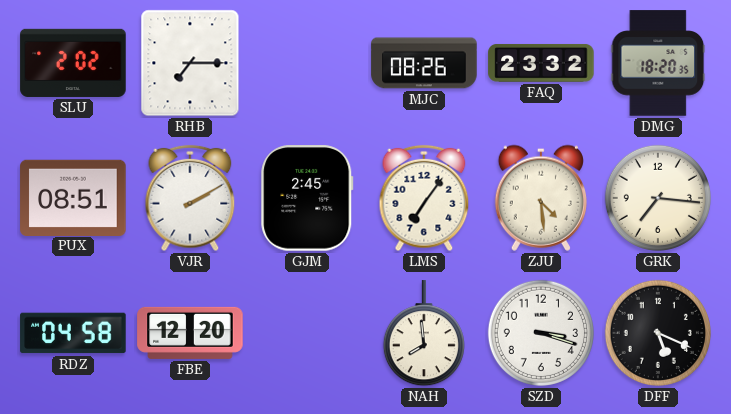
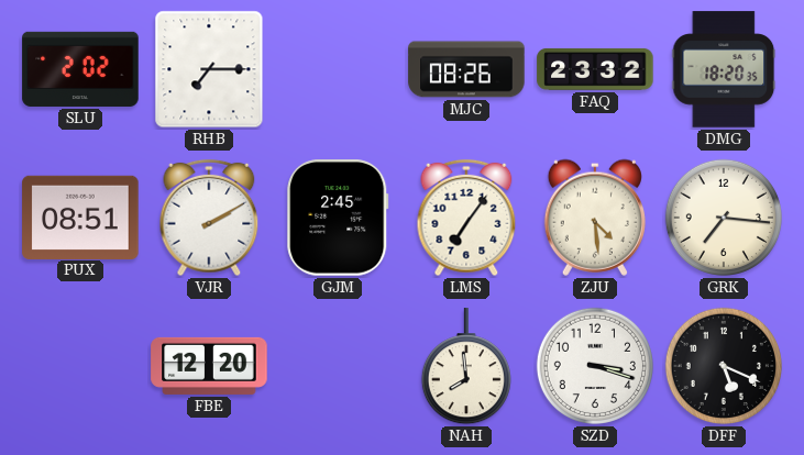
RDZ: 04:58 -> none
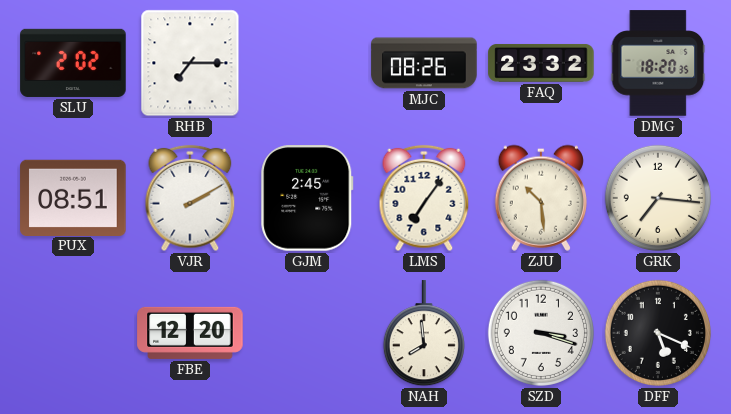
ZJU: 4:29 -> 10:29
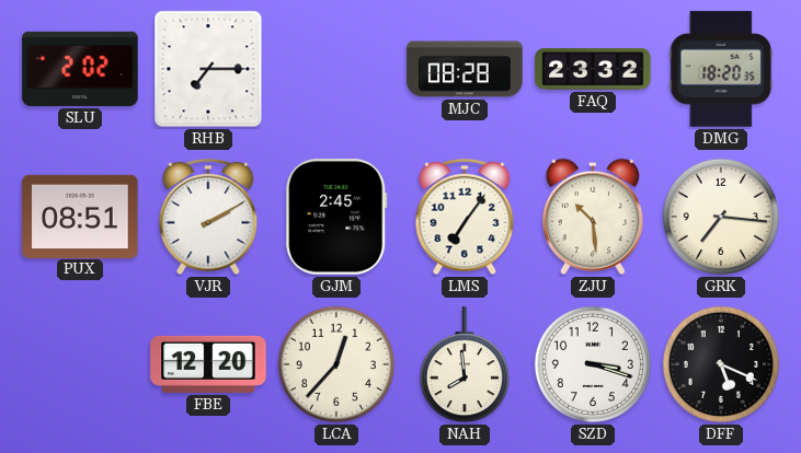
MJC: 08:26 -> 08:28
LCA: none -> 12:37
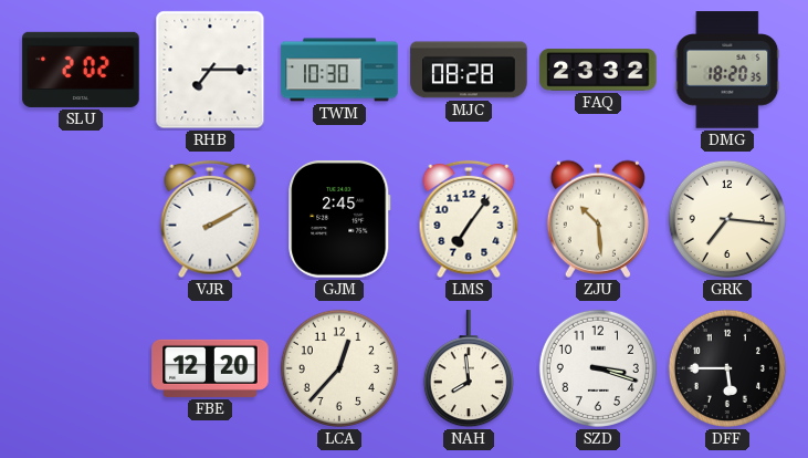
TWM: none -> 10:30
PUX: 08:51 -> none
DFF: 5:19 -> 5:45
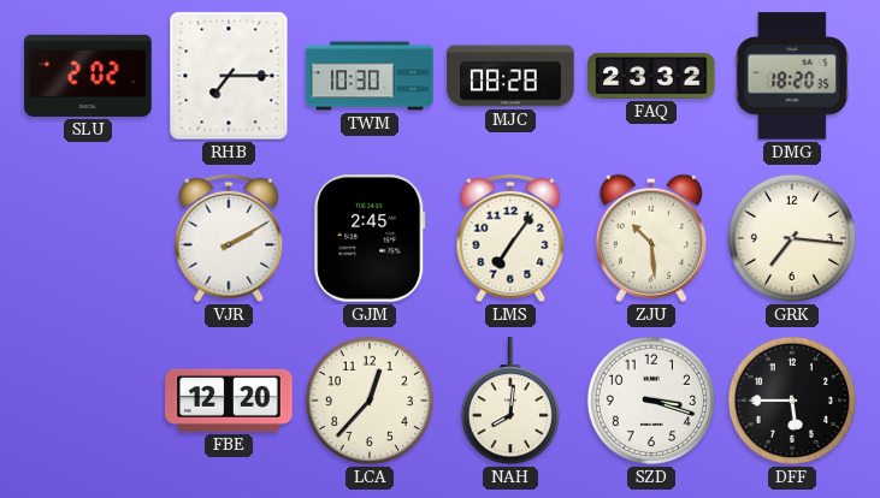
NAH: 7:59 -> 8:01
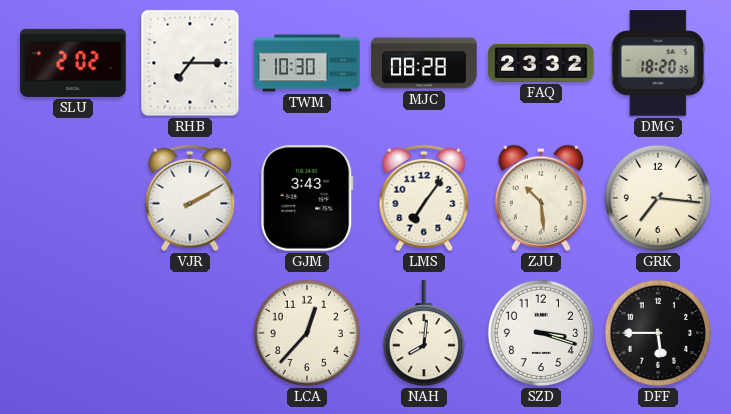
GJM: 2:45 -> 3:43
FBE: 12:20 -> none
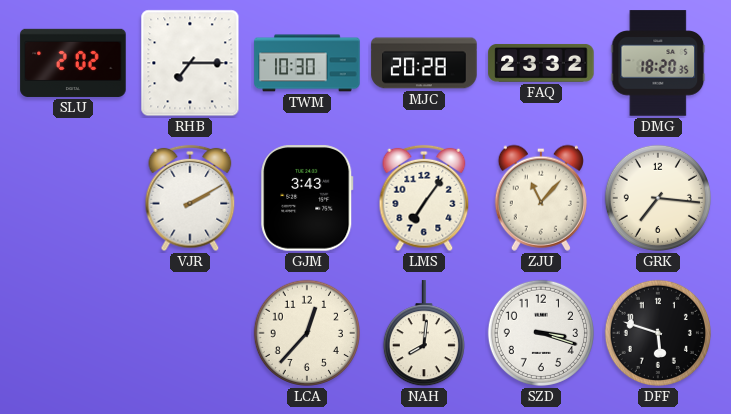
MJC: 08:28 -> 20:28
ZJU: 10:29 -> 11:07
DFF: 5:45 -> 5:48
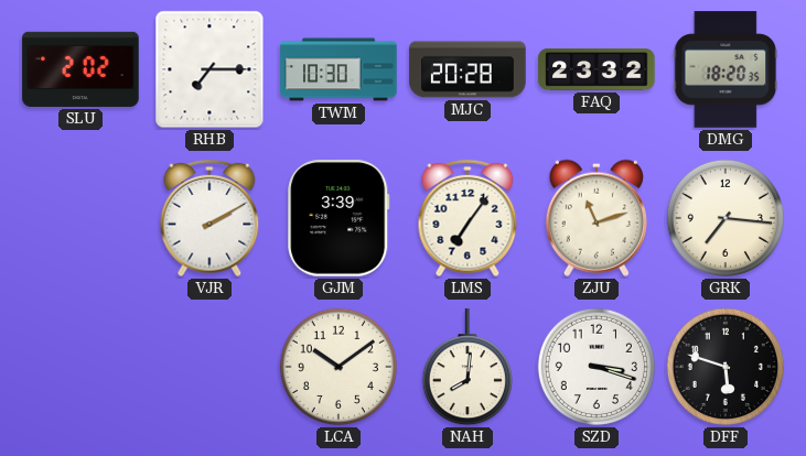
GJM: 3:43 -> 3:39
ZJU: 11:07 -> 11:12
LCA: 12:37 -> 10:09
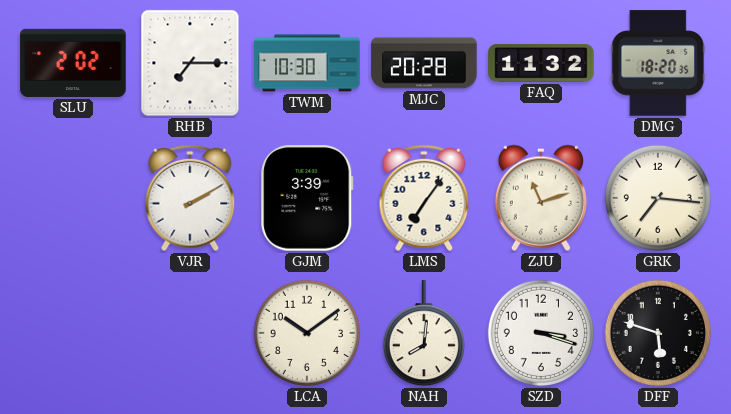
FAQ: 23:32 -> 11:32
